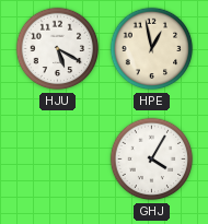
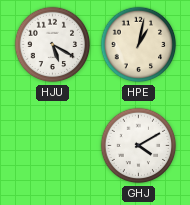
HPE: 12:58 -> 1:02
GHJ: 4:05 -> 4:10
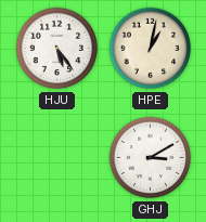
HJU: 5:20 -> 5:24
GHJ: 4:10 -> 3:10
